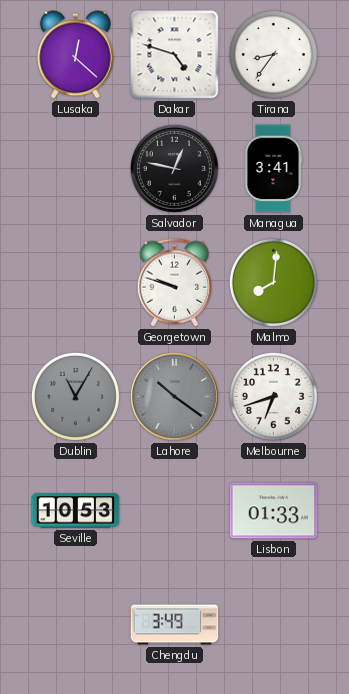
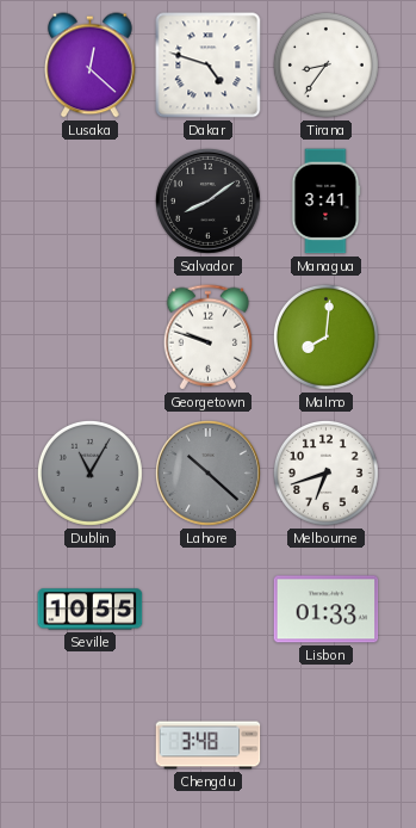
Salvador: 12:47 -> 8:09
Lahore: 10:21 -> 10:22
Seville: 10:53 -> 10:55
Chengdu: 3:49 -> 3:48
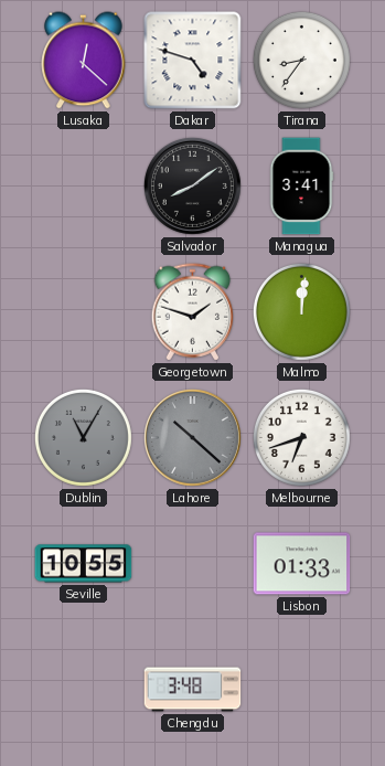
Georgetown: 9:48 -> 1:48
Malmo: 8:01 -> 12:01
